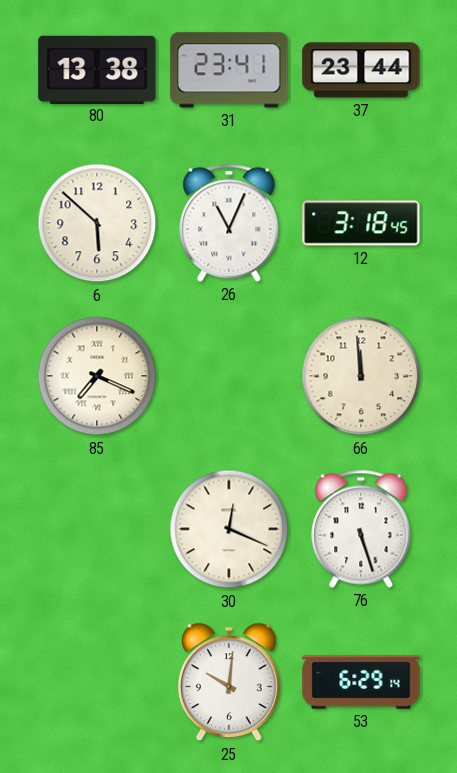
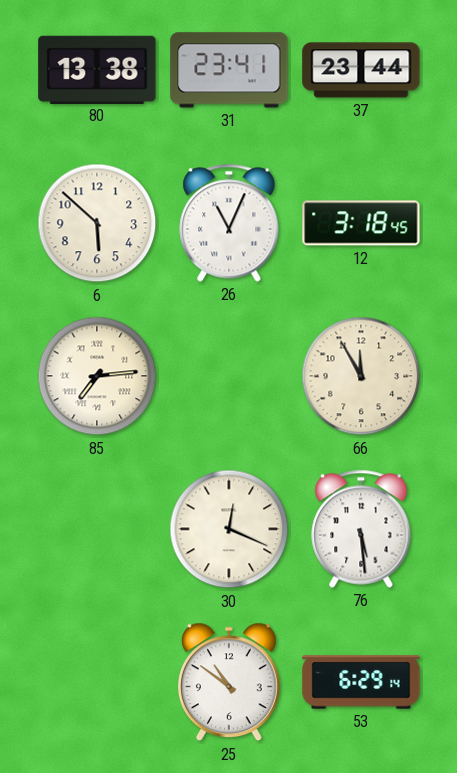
85: 7:19 -> 7:14
66: 11:59 -> 11:55
76: 5:27 -> 5:29
25: 10:01 -> 10:51
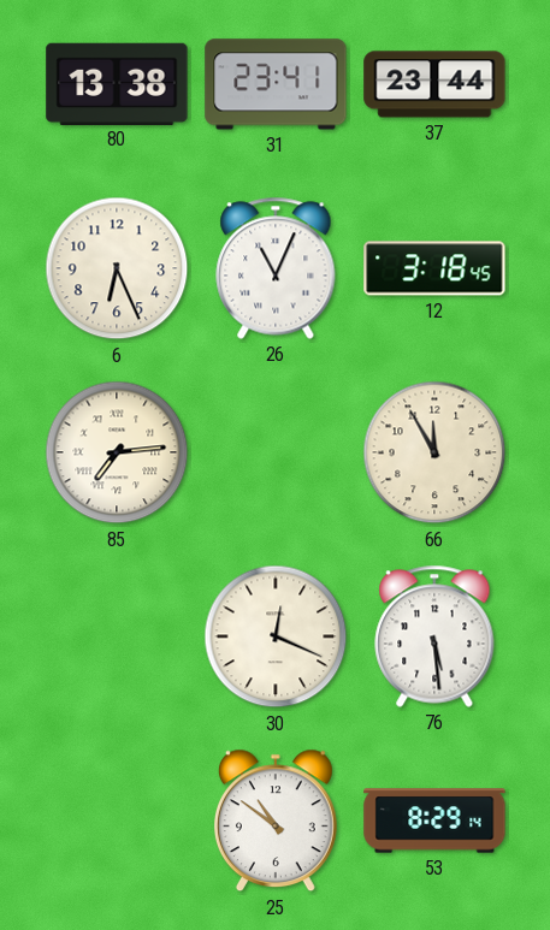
6: 5:52 -> 6:26
53: 6:29 -> 8:29
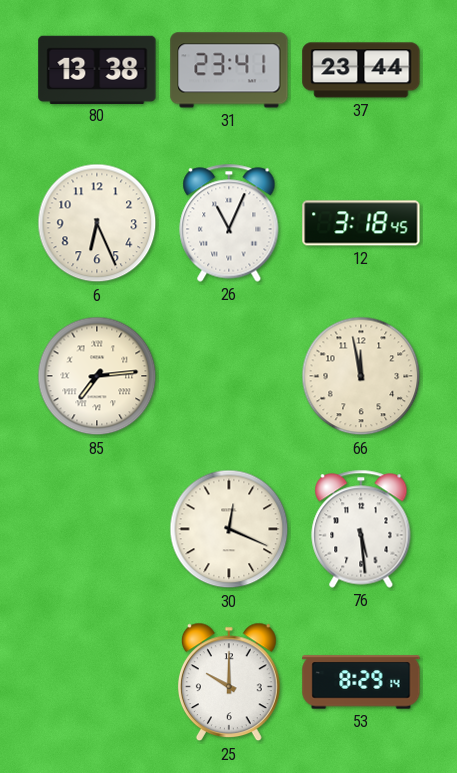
66: 11:55 -> 11:58
25: 10:51 -> 10:00
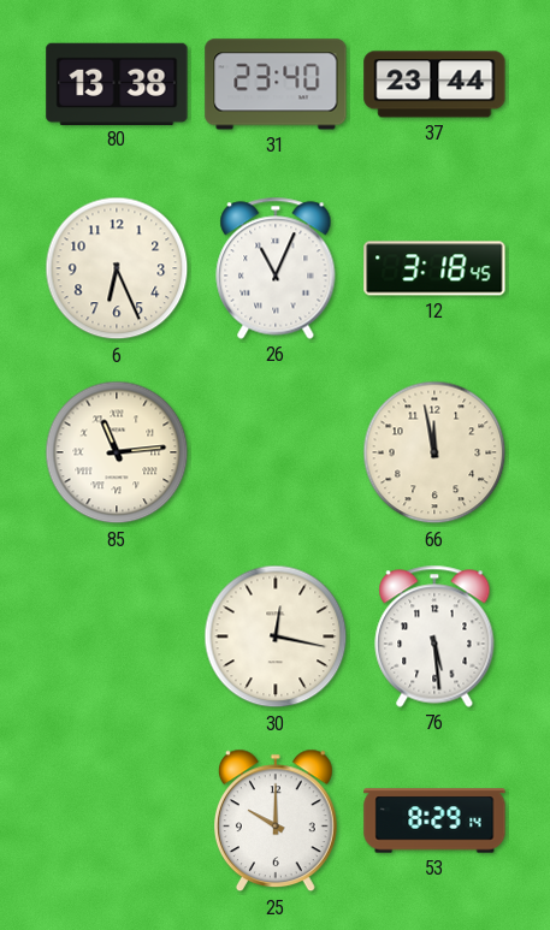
31: 23:41 -> 23:40
85: 7:14 -> 11:14
30: 12:19 -> 12:17
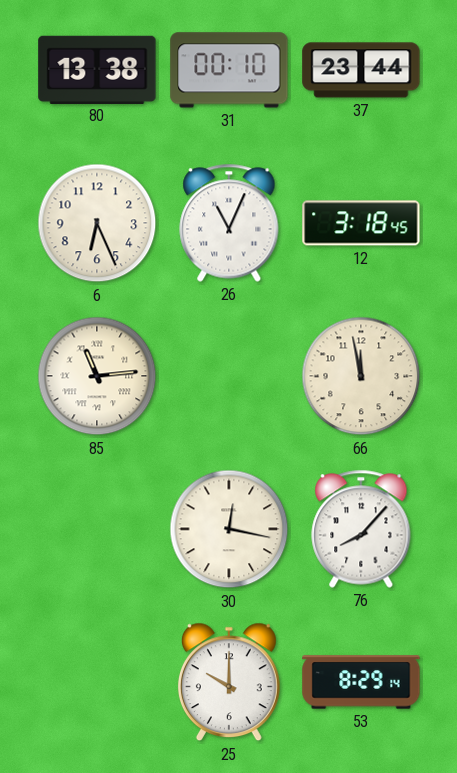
31: 23:40 -> 00:10
76: 5:29 -> 8:07
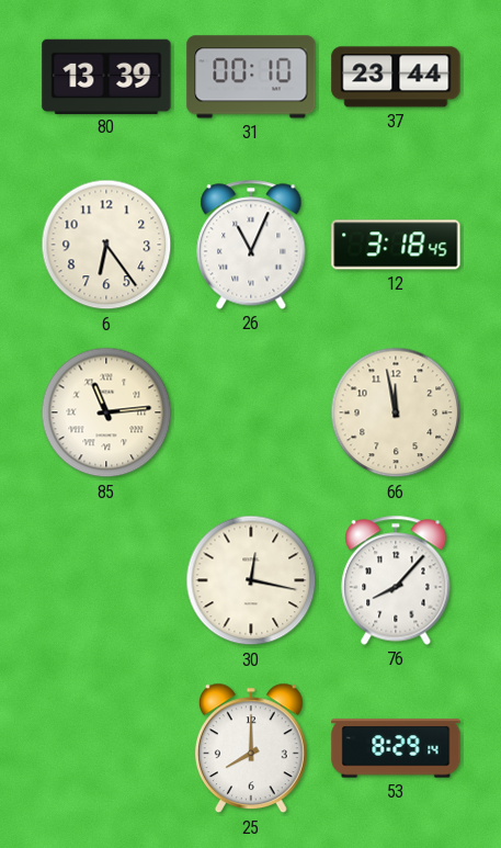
80: 13:38 -> 13:39
6: 6:26 -> 6:24
25: 10:00 -> 8:00
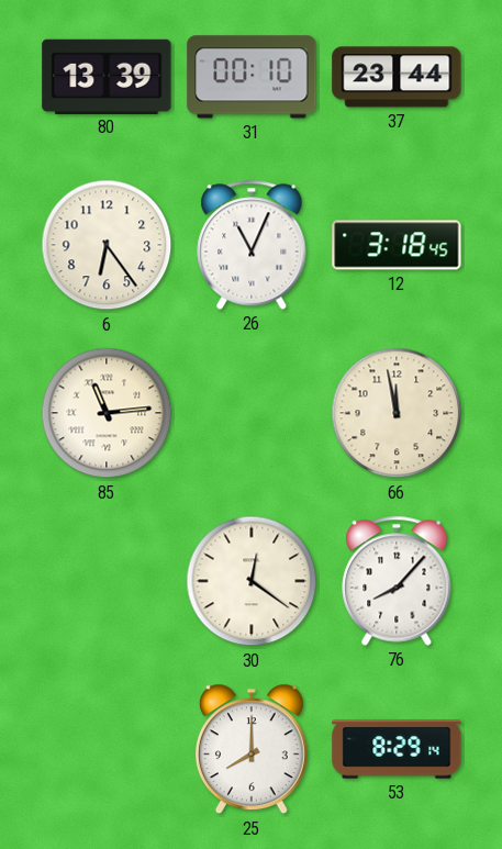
30: 12:17 -> 12:21
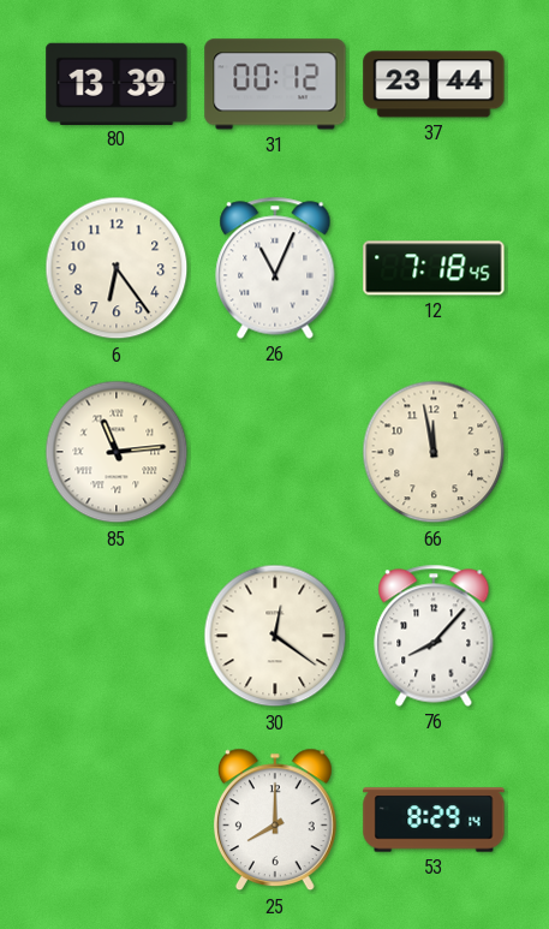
31: 00:10 -> 00:12
12: 3:18 -> 7:18
